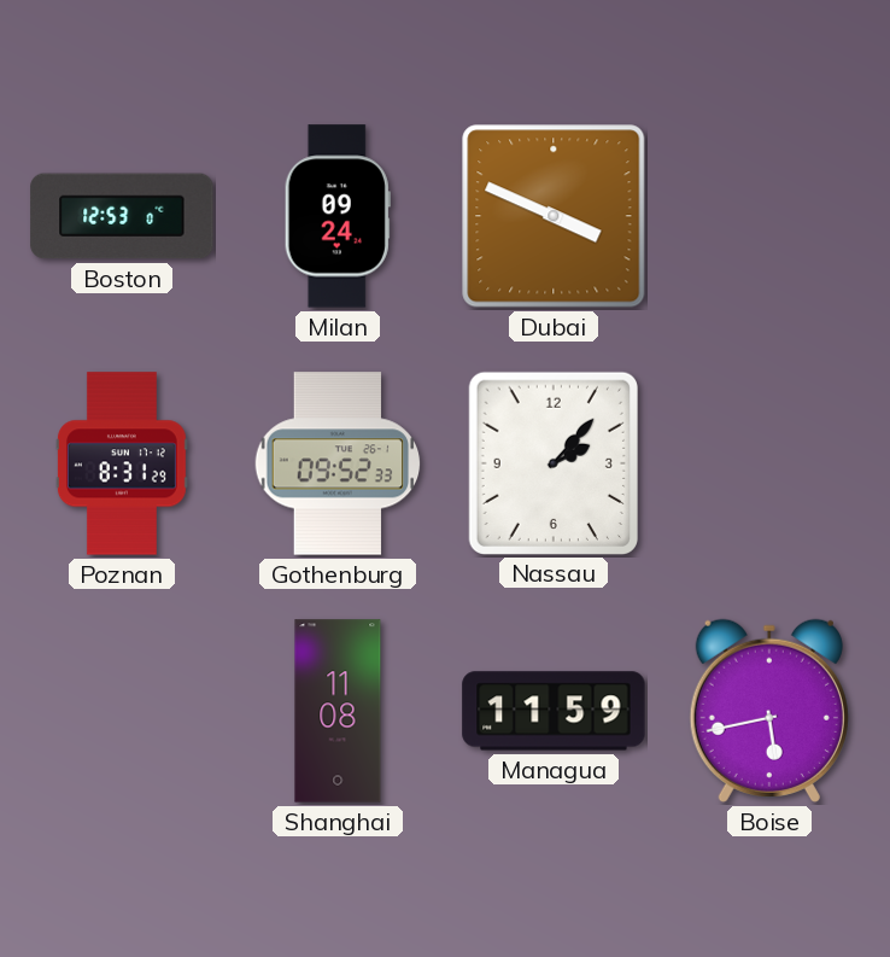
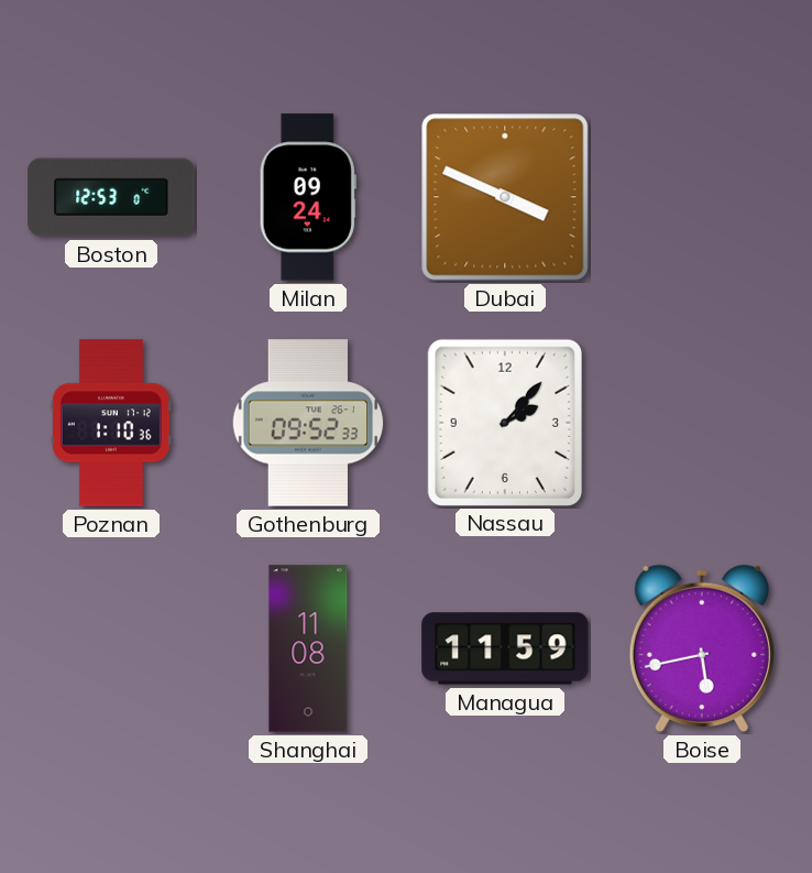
Poznan: 8:31 -> 1:10
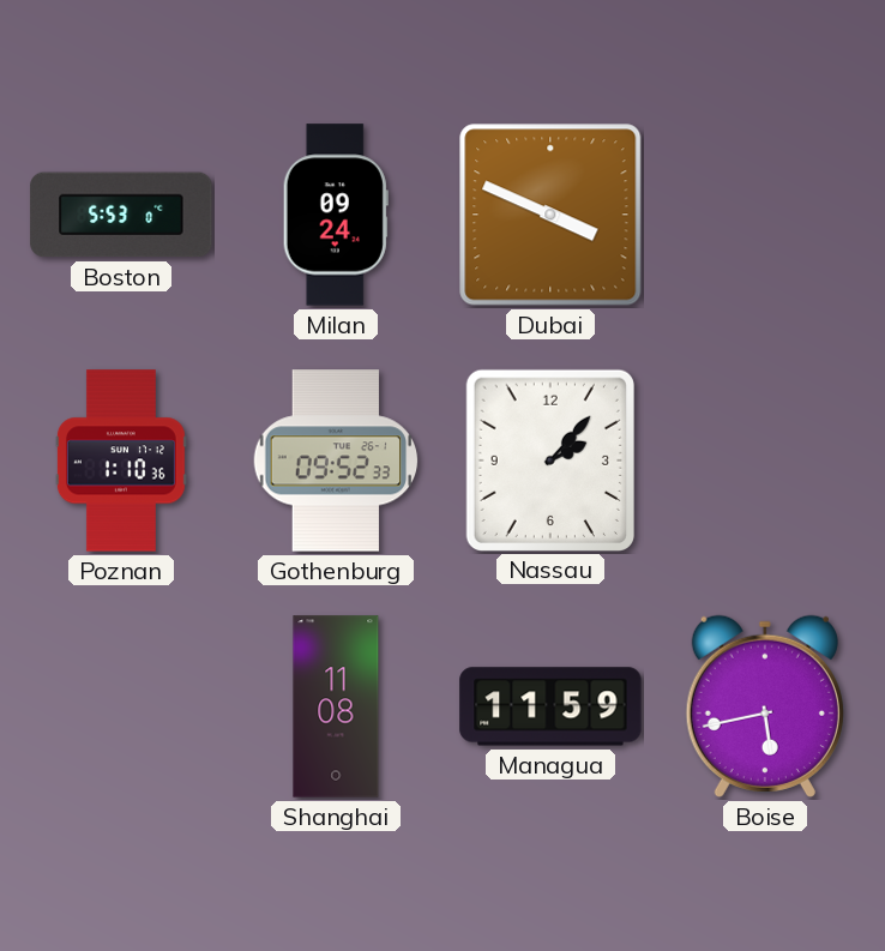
Boston: 12:53 -> 5:53
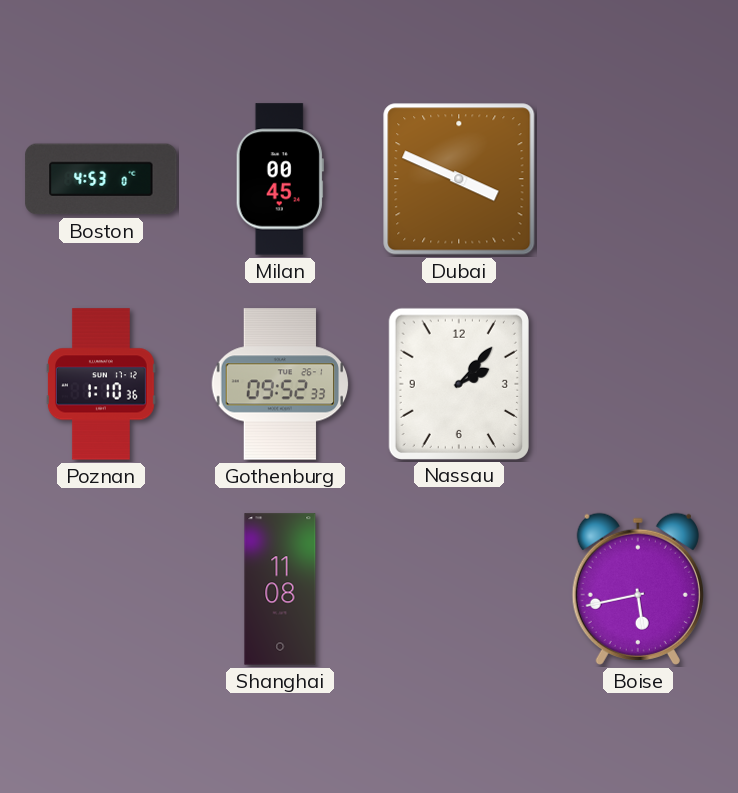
Boston: 5:53 -> 4:53
Milan: 09:24 -> 00:45
Managua: 11:59 -> none
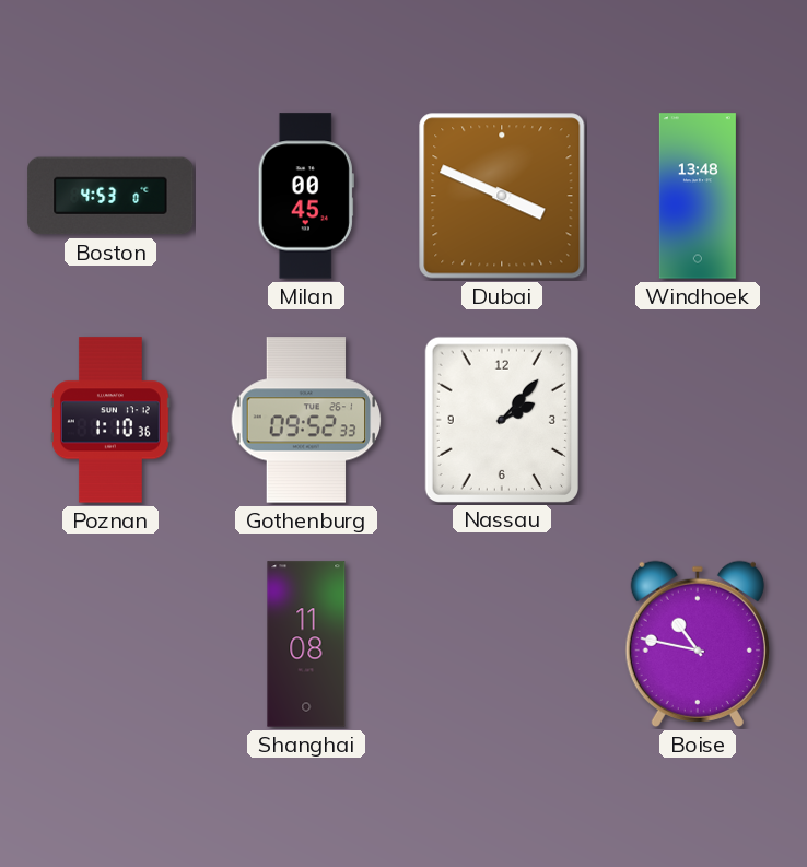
Windhoek: none -> 13:48
Boise: 5:43 -> 10:47
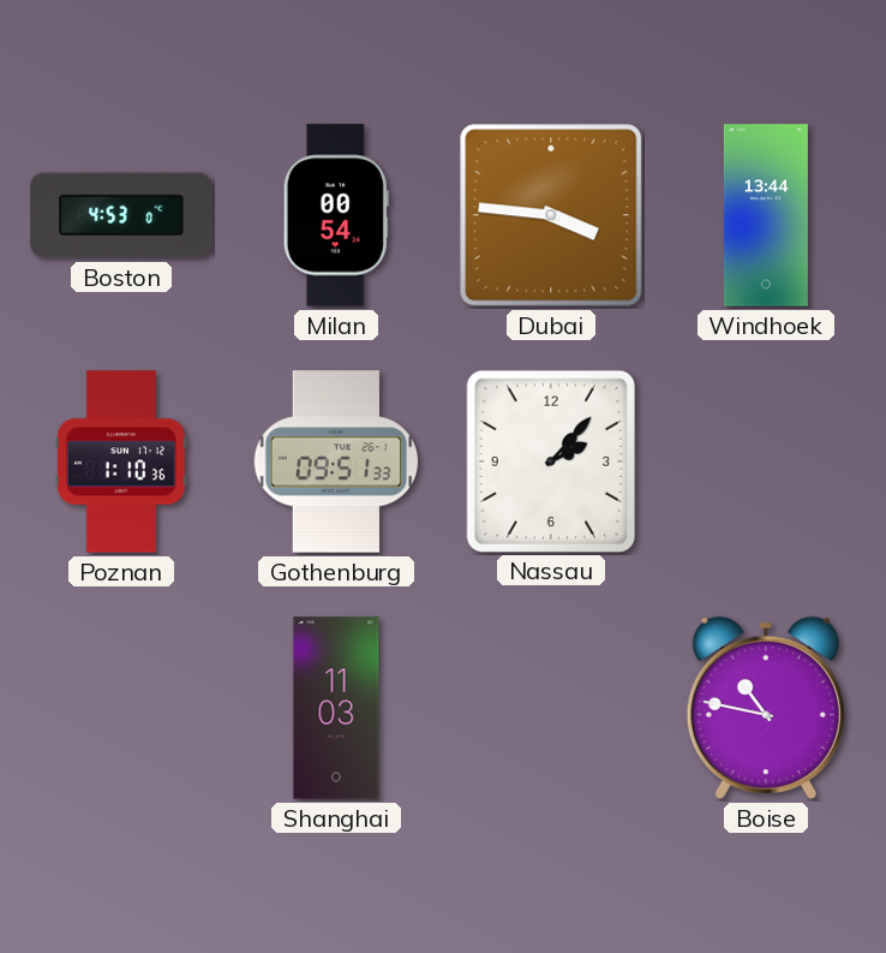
Milan: 00:45 -> 00:54
Dubai: 3:49 -> 3:46
Windhoek: 13:48 -> 13:44
Gothenburg: 09:52 -> 09:51
Shanghai: 11:08 -> 11:03
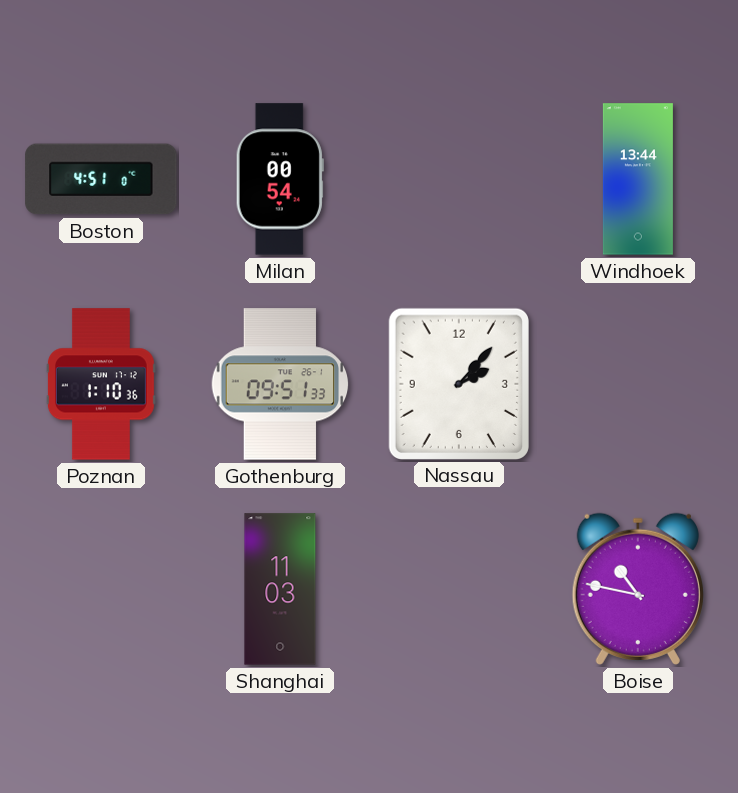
Boston: 4:53 -> 4:51
Dubai: 3:46 -> none
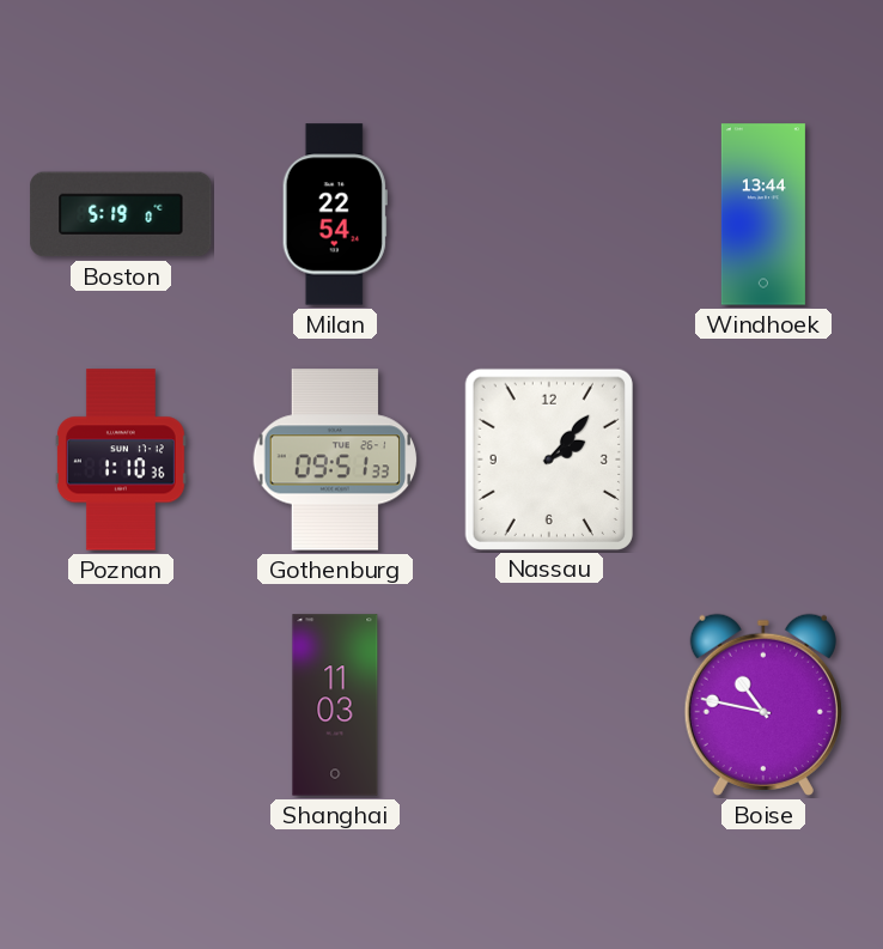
Boston: 4:51 -> 5:19
Milan: 00:54 -> 22:54
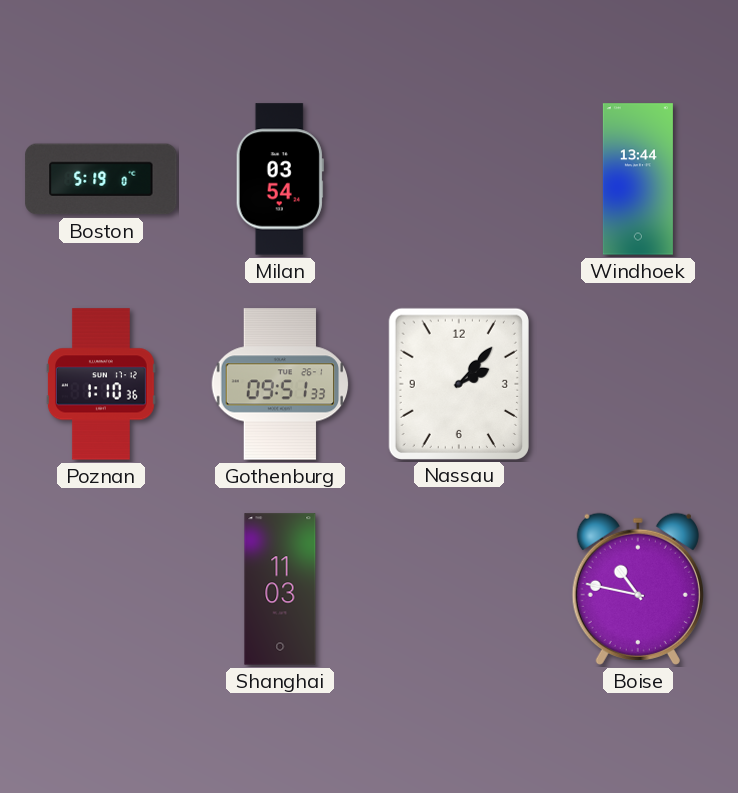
Milan: 22:54 -> 03:54
